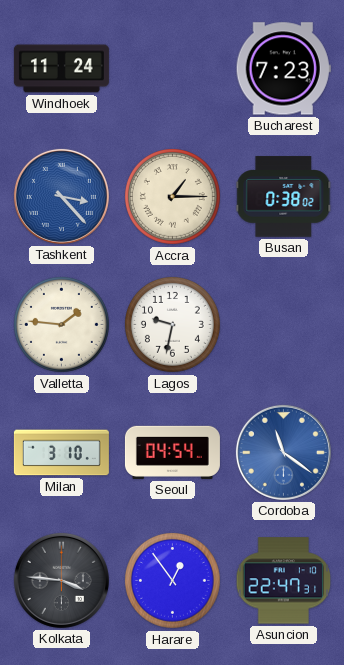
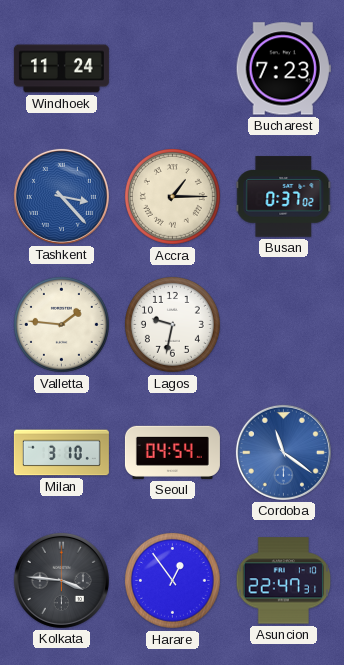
Busan: 0:38 -> 0:37
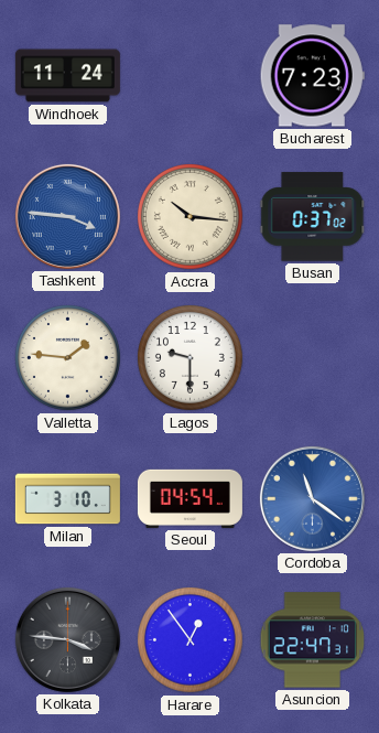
Tashkent: 3:23 -> 3:46
Accra: 1:15 -> 10:16
Lagos: 9:32 -> 9:30
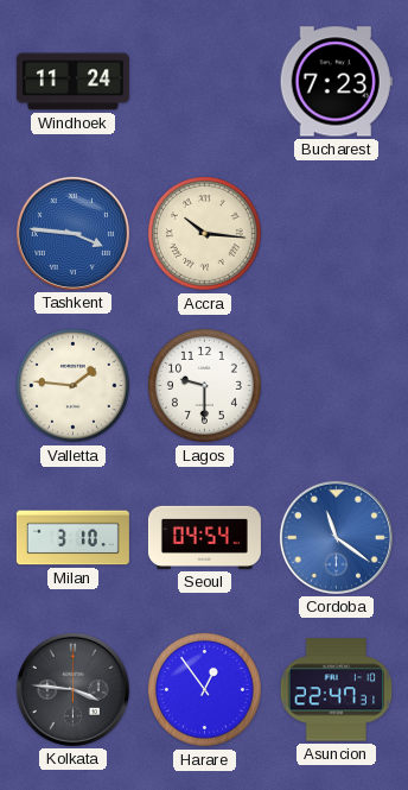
Busan: 0:37 -> none
